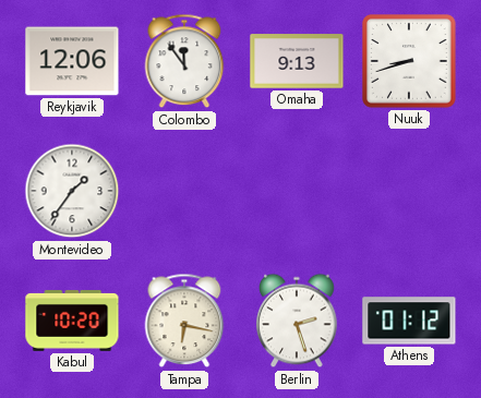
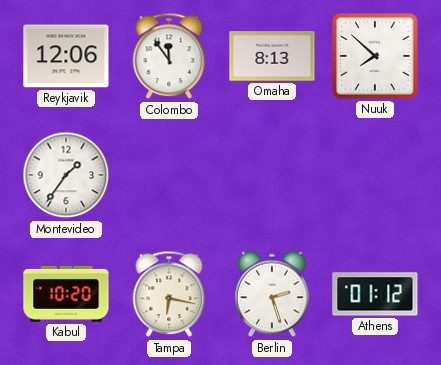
Omaha: 9:13 -> 8:13
Nuuk: 8:42 -> 7:52
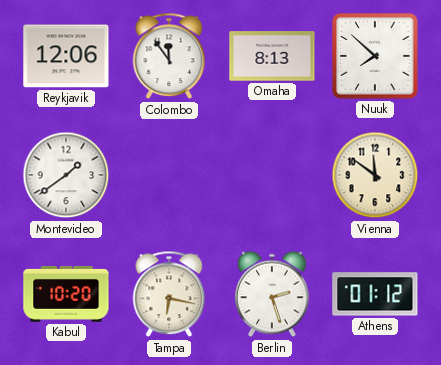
Montevideo: 1:36 -> 1:39
Vienna: none -> 11:51
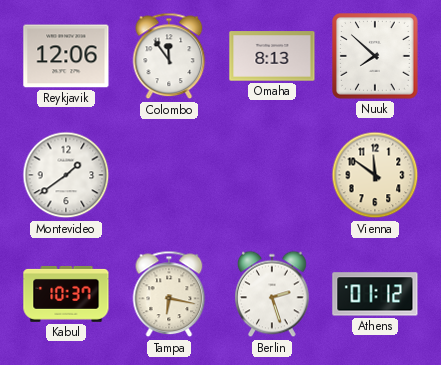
Kabul: 10:20 -> 10:37
